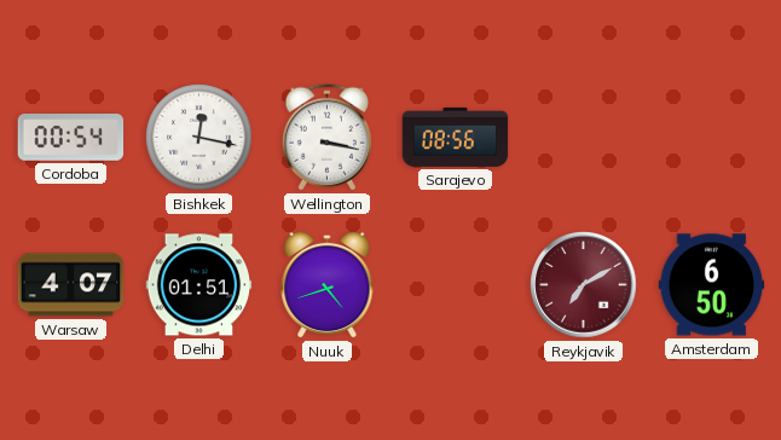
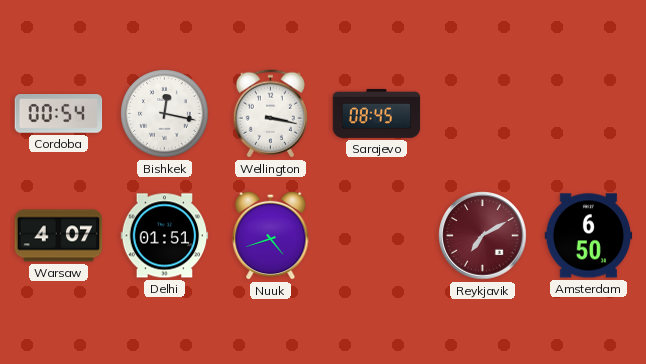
Sarajevo: 08:56 -> 08:45
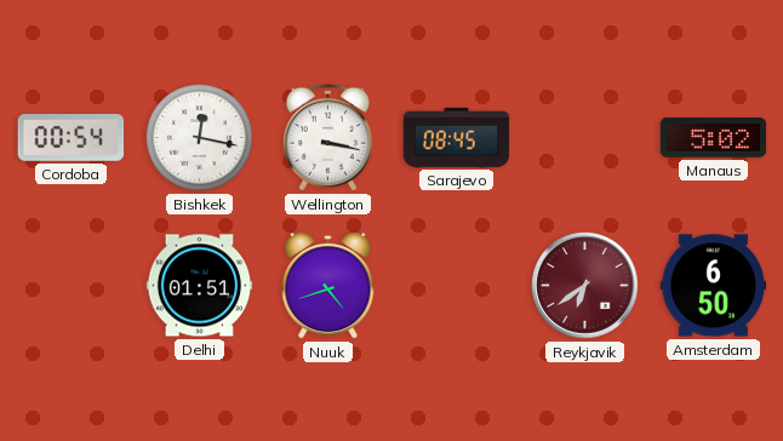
Manaus: none -> 5:02
Warsaw: 4:07 -> none
Reykjavik: 7:10 -> 6:39
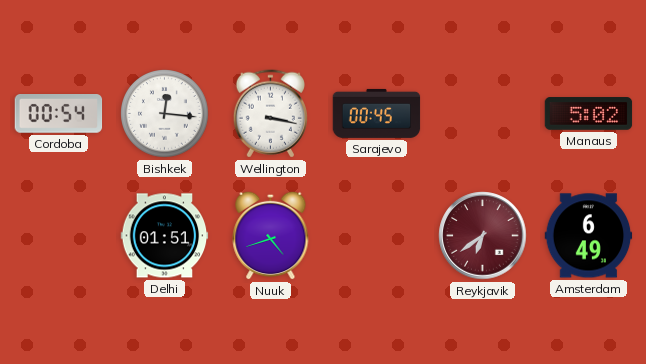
Bishkek: 12:17 -> 12:16
Sarajevo: 08:45 -> 00:45
Amsterdam: 6:50 -> 6:49
